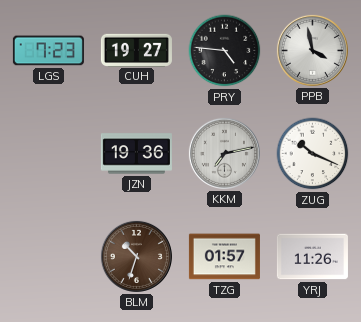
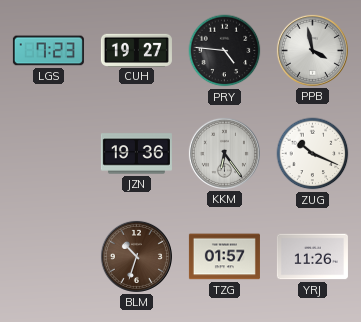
KKM: 7:13 -> 6:24
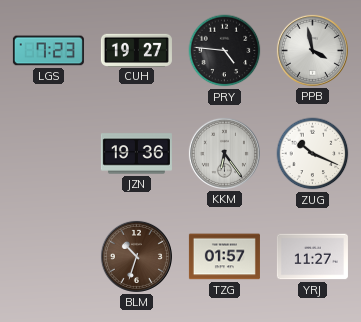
YRJ: 11:26 -> 11:27
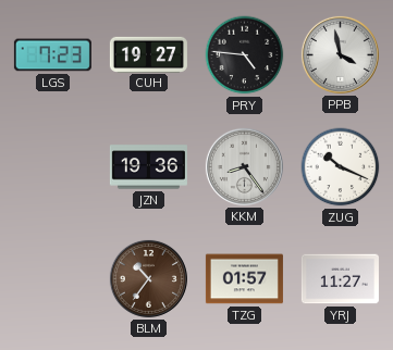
KKM: 6:24 -> 8:24
BLM: 10:33 -> 10:36
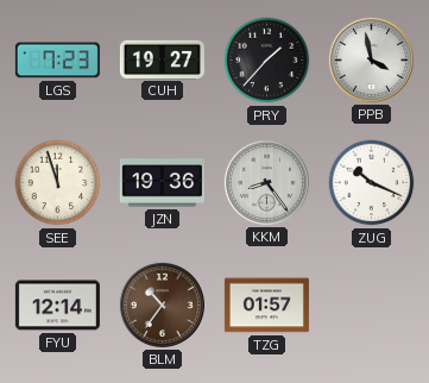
PRY: 4:46 -> 1:37
SEE: none -> 11:57
FYU: none -> 12:14
YRJ: 11:27 -> none
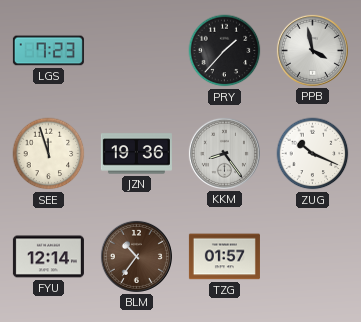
CUH: 19:27 -> none
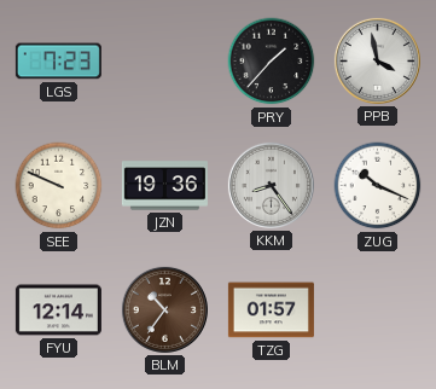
SEE: 11:57 -> 9:49
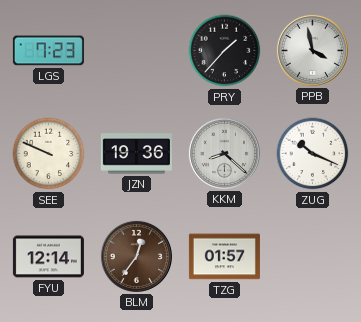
KKM: 8:24 -> 8:22
BLM: 10:36 -> 12:36
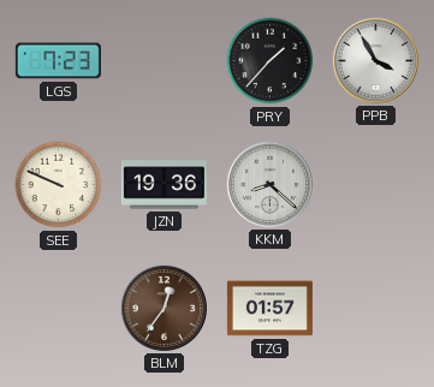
PPB: 3:58 -> 3:55
ZUG: 10:19 -> none
FYU: 12:14 -> none
